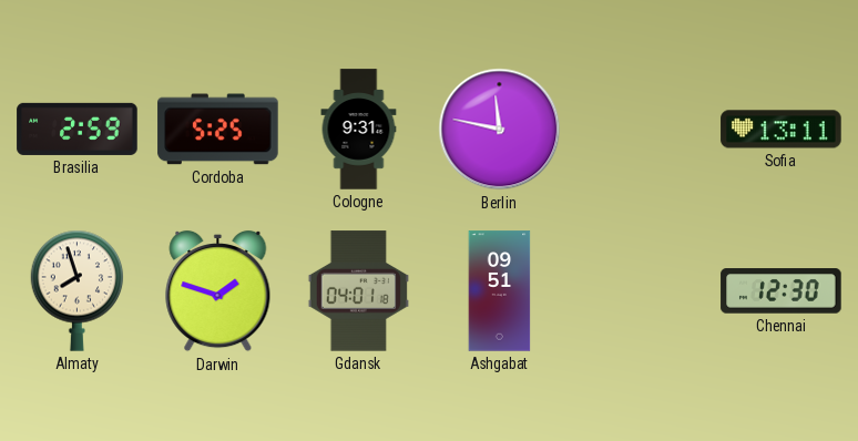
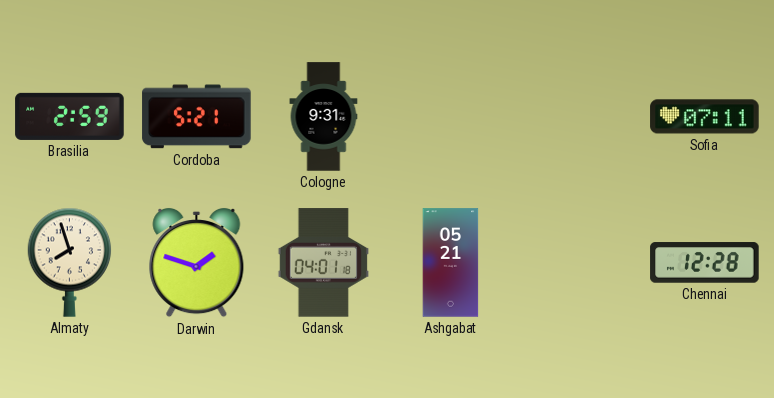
Cordoba: 5:25 -> 5:21
Berlin: 11:47 -> none
Sofia: 13:11 -> 07:11
Ashgabat: 09:51 -> 05:21
Chennai: 12:30 -> 12:28
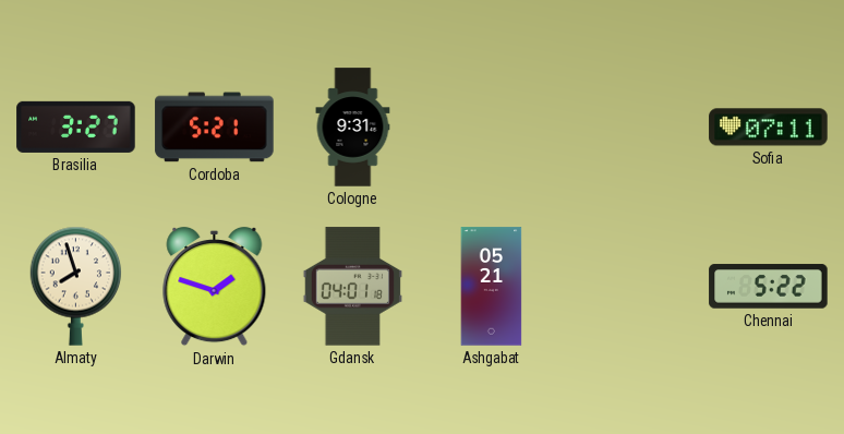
Brasilia: 2:59 -> 3:27
Chennai: 12:28 -> 5:22
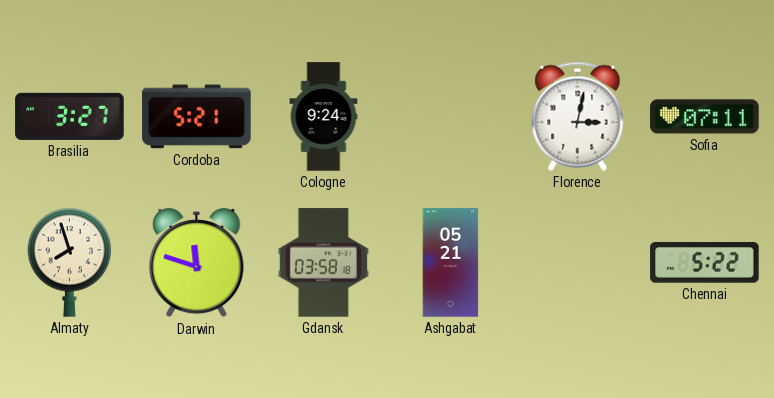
Cologne: 9:31 -> 9:24
Florence: none -> 3:02
Darwin: 1:48 -> 11:48
Gdansk: 04:01 -> 03:58
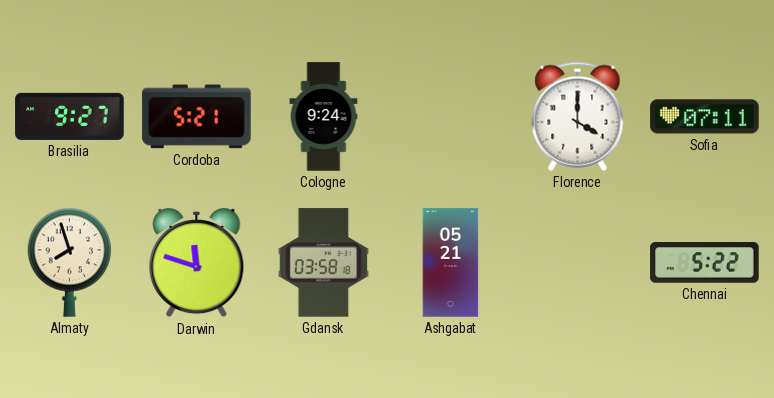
Brasilia: 3:27 -> 9:27
Florence: 3:02 -> 4:00
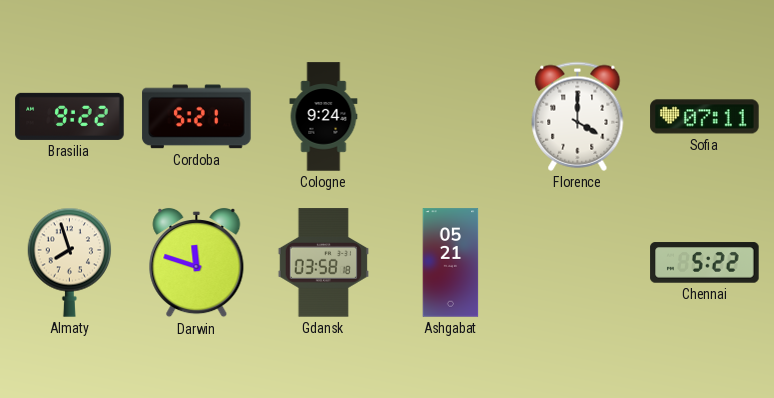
Brasilia: 9:27 -> 9:22
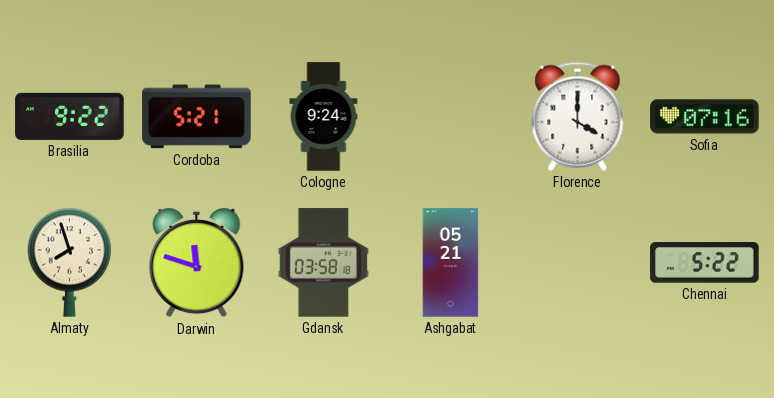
Sofia: 07:11 -> 07:16
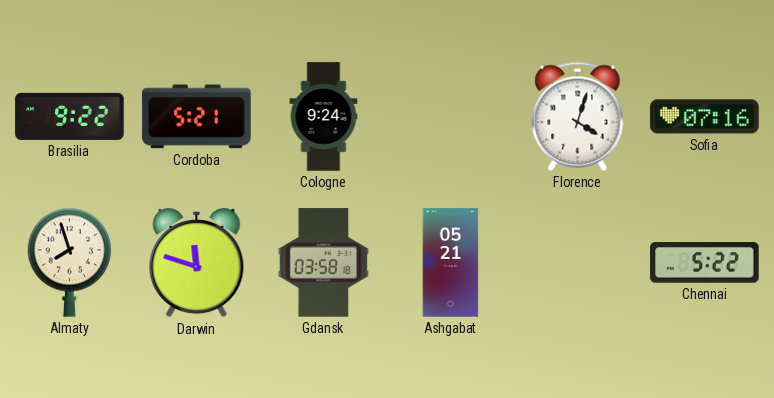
Florence: 4:00 -> 4:03
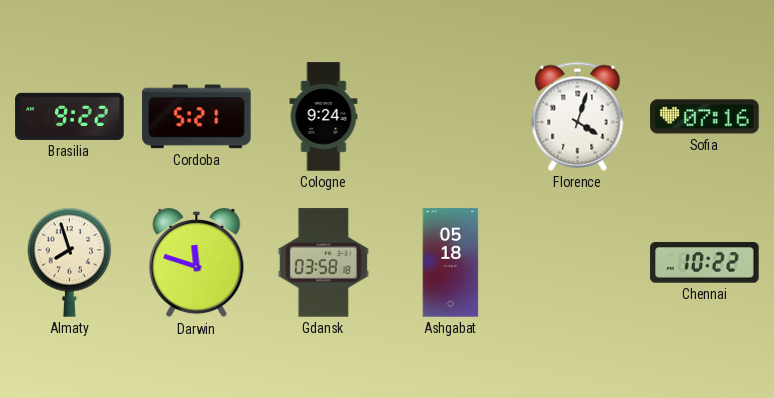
Ashgabat: 05:21 -> 05:18
Chennai: 5:22 -> 10:22
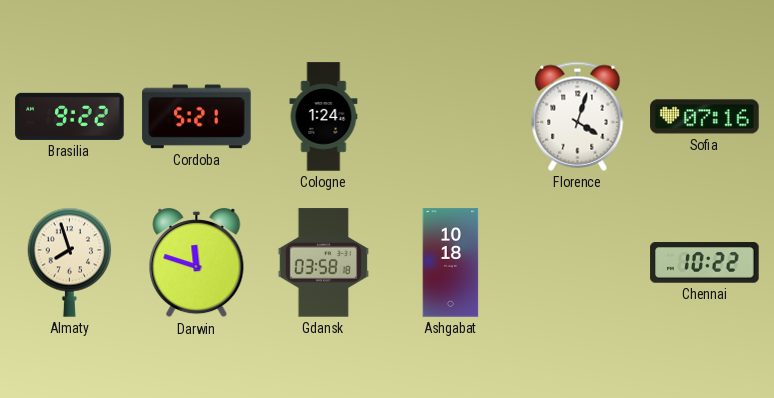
Cologne: 9:24 -> 1:24
Ashgabat: 05:18 -> 10:18
